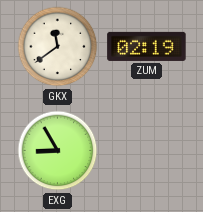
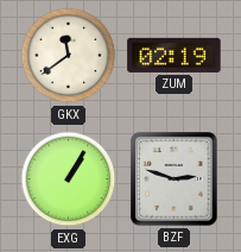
EXG: 8:55 -> 1:05
BZF: none -> 2:48
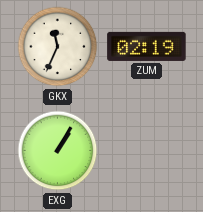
GKX: 11:39 -> 11:34
BZF: 2:48 -> none
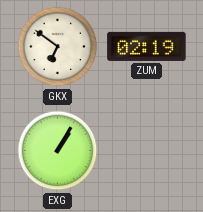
GKX: 11:34 -> 6:51
